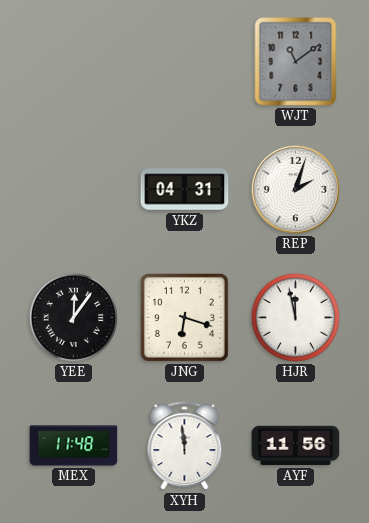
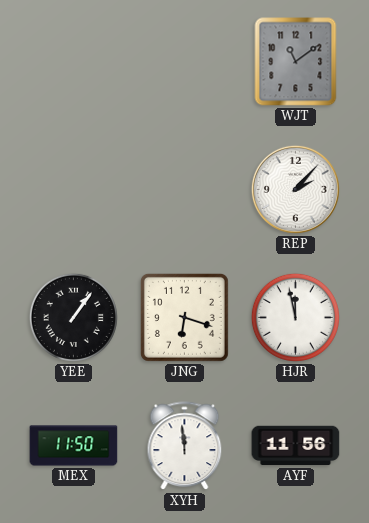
YKZ: 04:31 -> none
REP: 2:03 -> 2:07
YEE: 12:06 -> 1:06
MEX: 11:48 -> 11:50
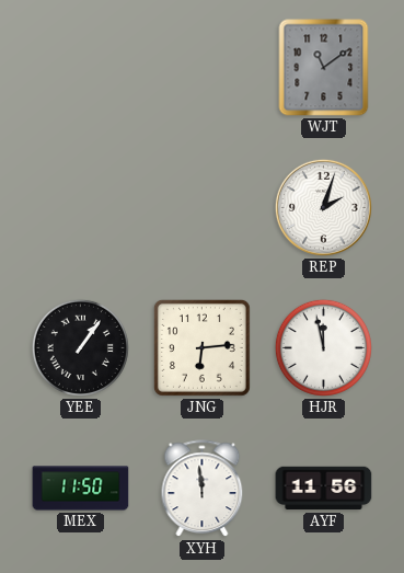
REP: 2:07 -> 2:03
JNG: 6:18 -> 6:14
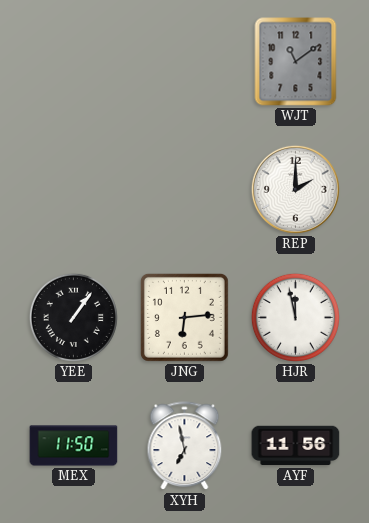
REP: 2:03 -> 2:00
XYH: 11:59 -> 6:58
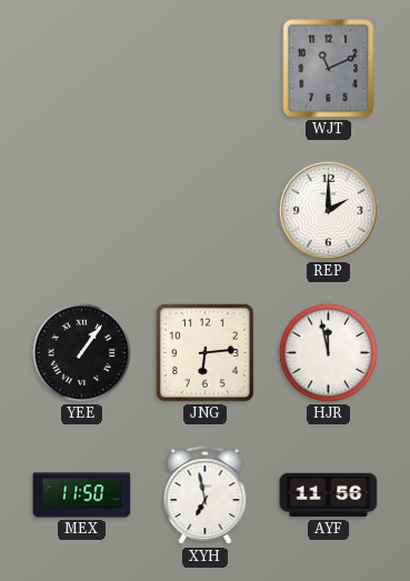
WJT: 11:09 -> 11:11
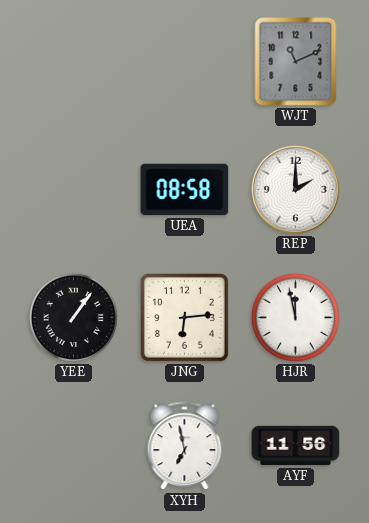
UEA: none -> 08:58
MEX: 11:50 -> none
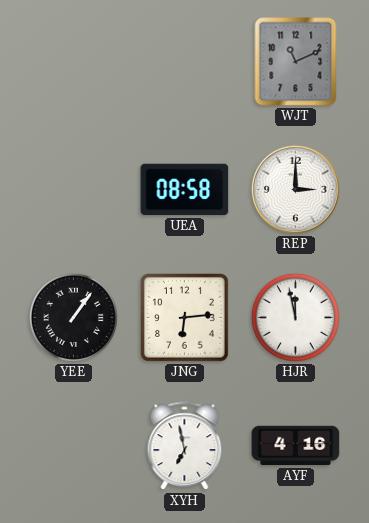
REP: 2:00 -> 3:00
AYF: 11:56 -> 4:16
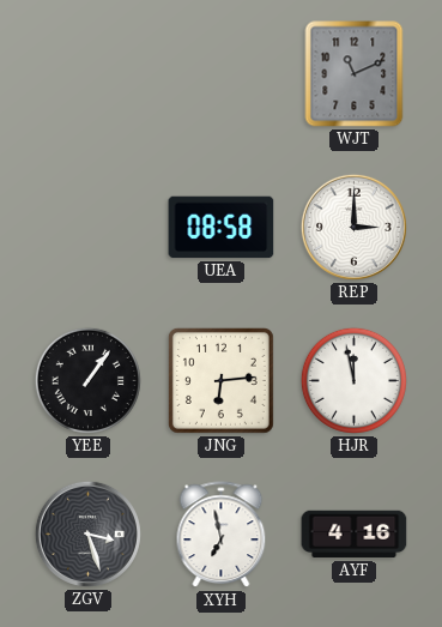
ZGV: none -> 3:27
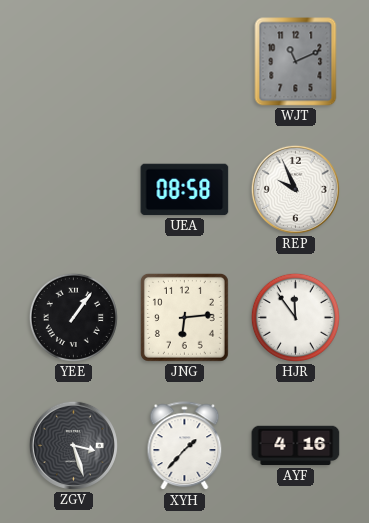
REP: 3:00 -> 9:56
HJR: 11:58 -> 11:54
XYH: 6:58 -> 1:37
